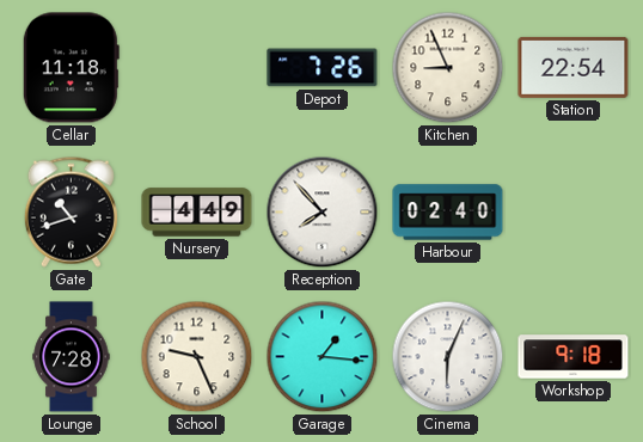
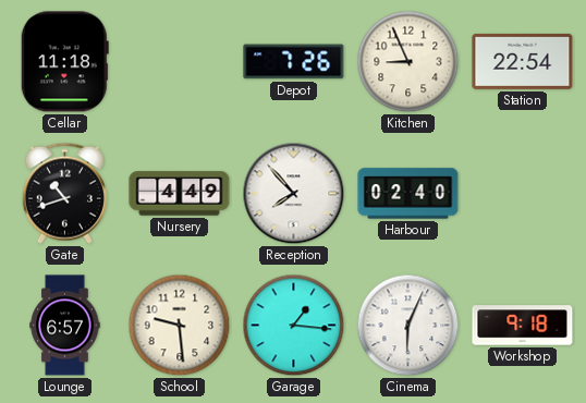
Lounge: 7:28 -> 6:57
School: 9:26 -> 9:29
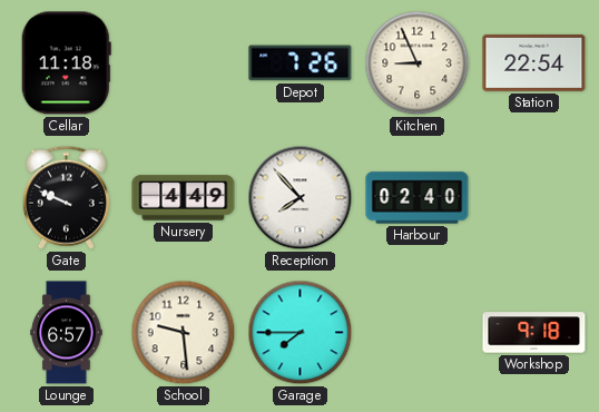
Gate: 10:42 -> 9:49
Garage: 1:16 -> 7:45
Cinema: 6:04 -> none
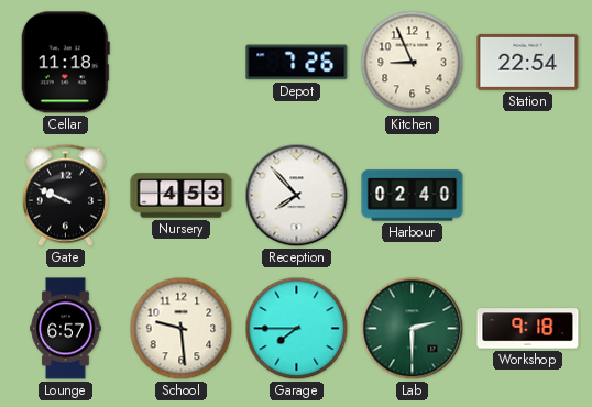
Nursery: 4:49 -> 4:53
Lab: none -> 2:30
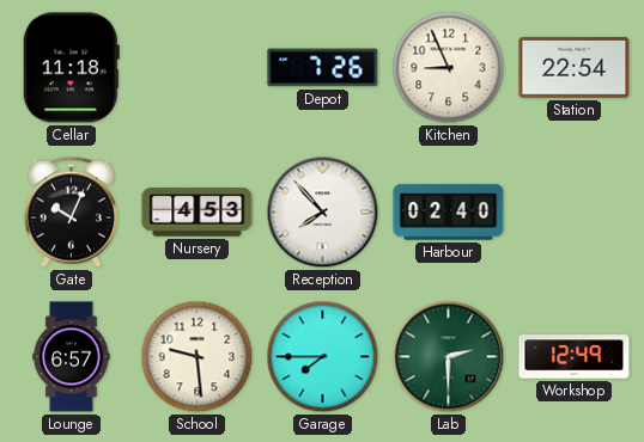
Gate: 9:49 -> 10:04
Workshop: 9:18 -> 12:49
